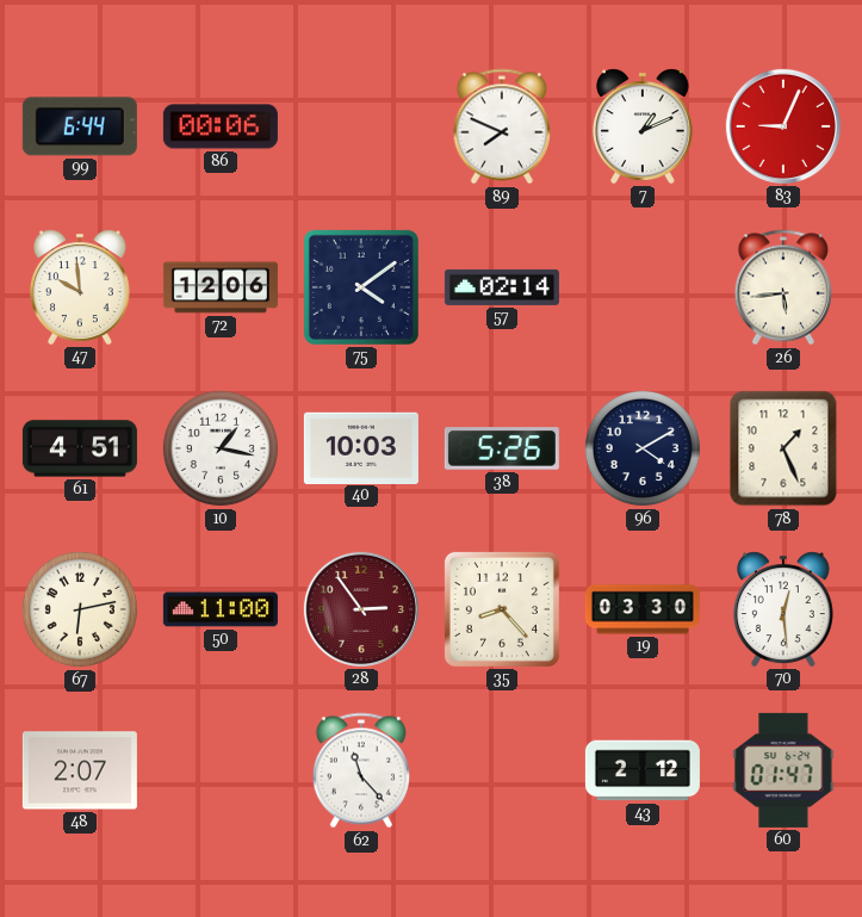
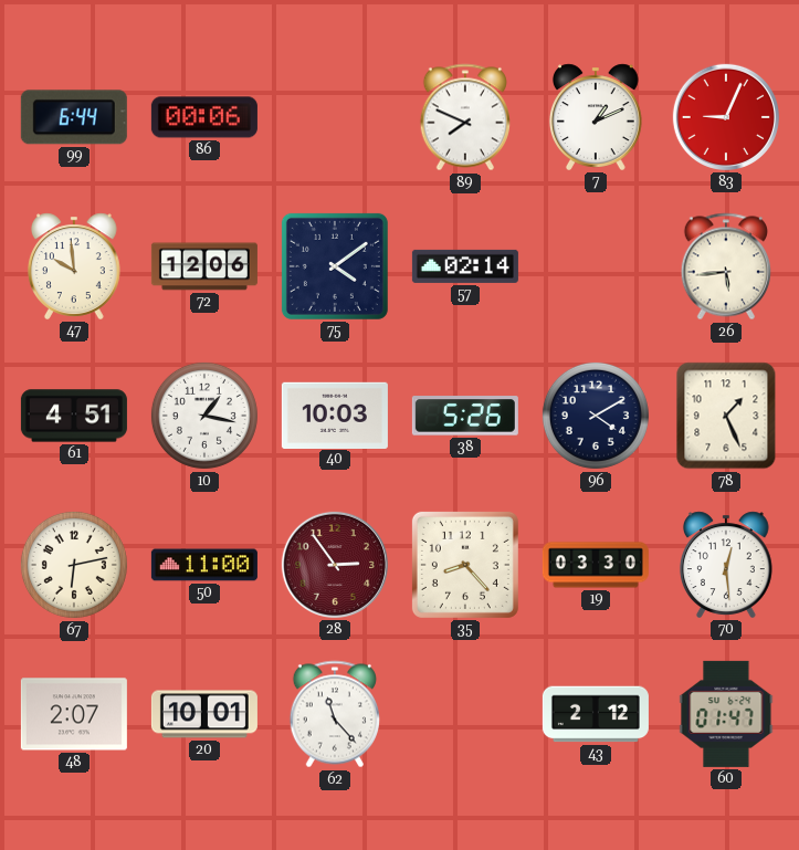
20: none -> 10:01
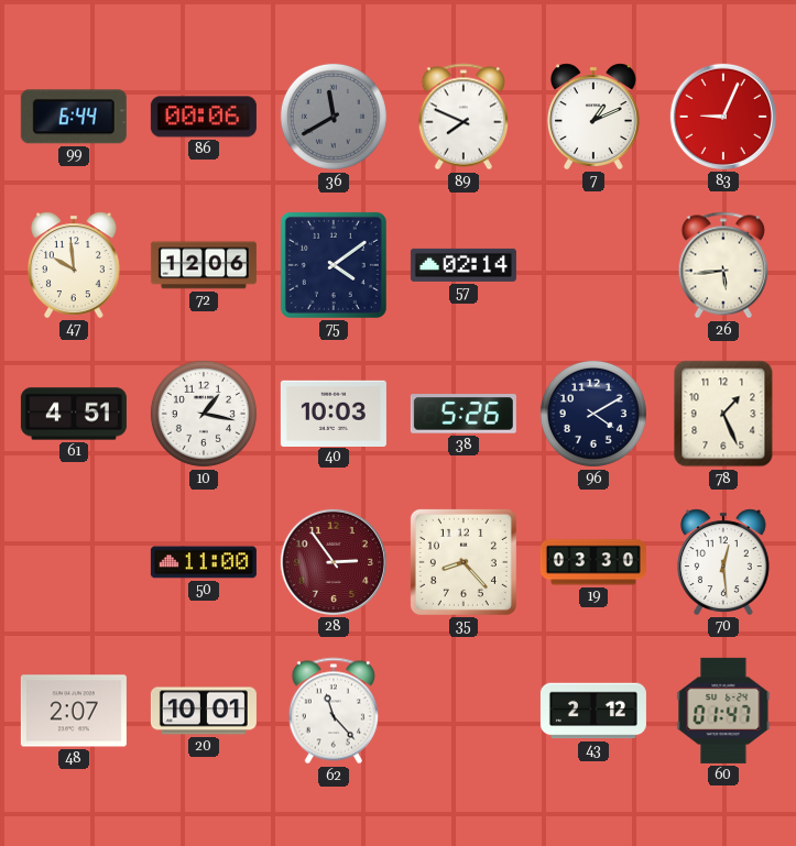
36: none -> 11:40
67: 6:13 -> none
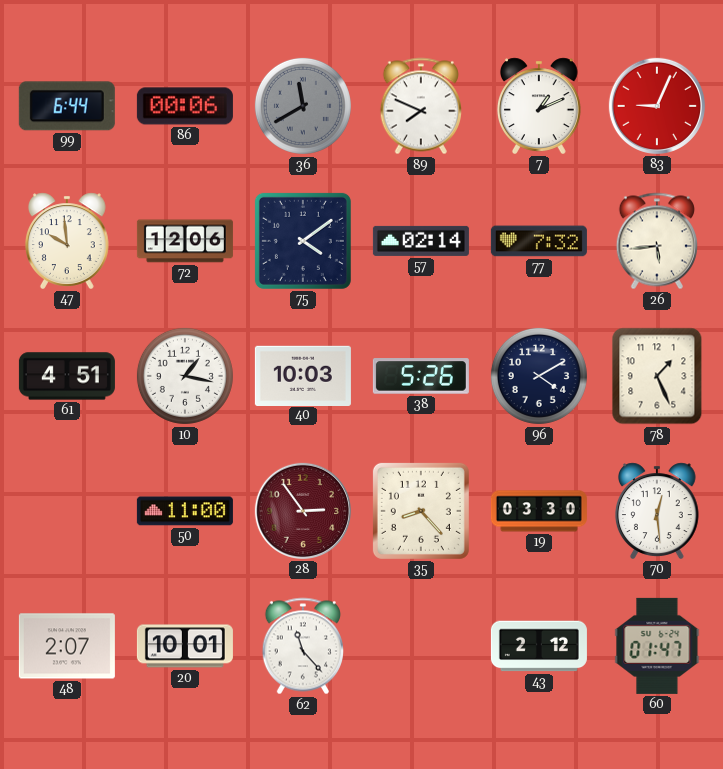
77: none -> 7:32
